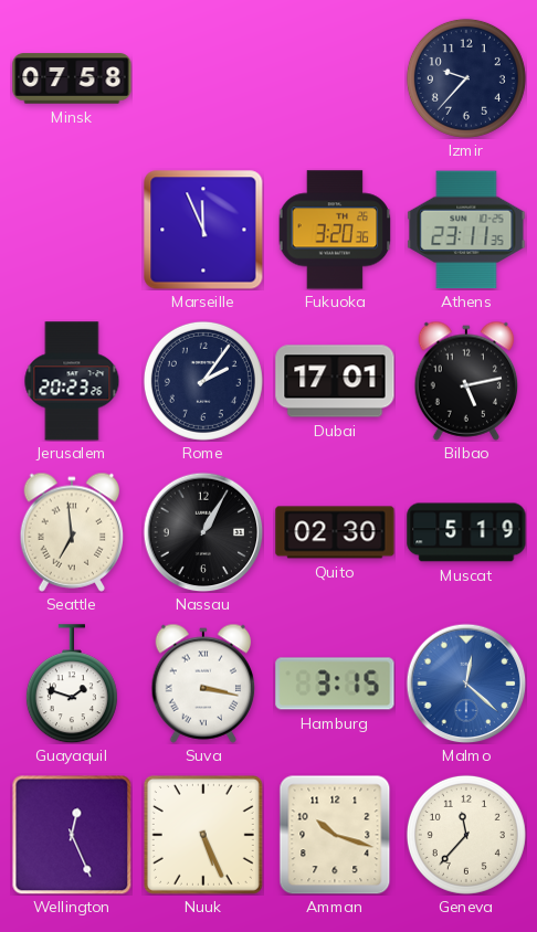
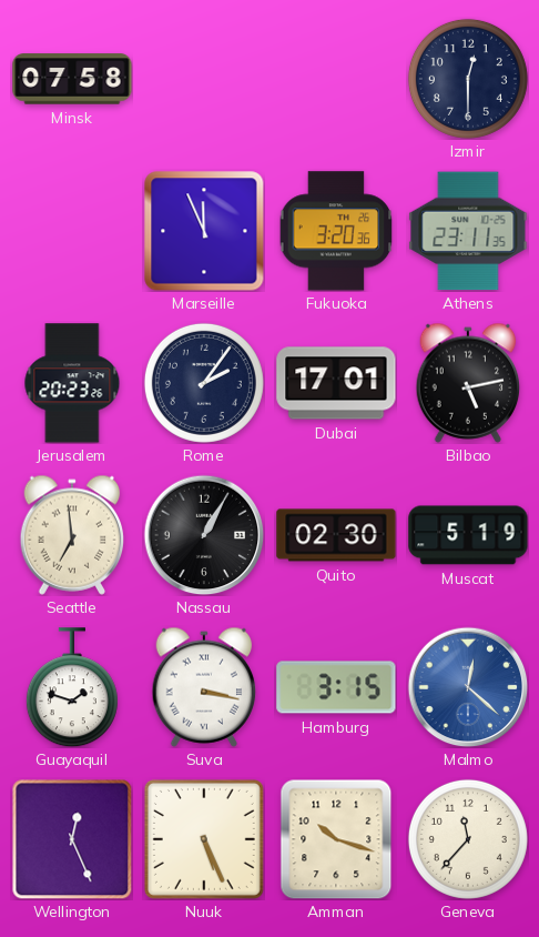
Izmir: 9:37 -> 12:30
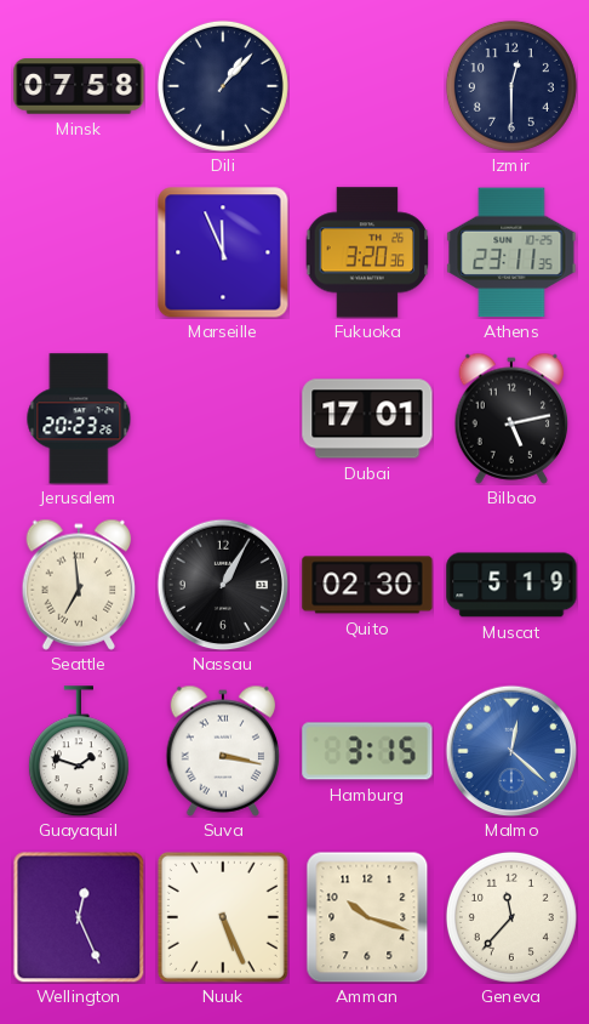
Dili: none -> 1:07
Rome: 2:06 -> none
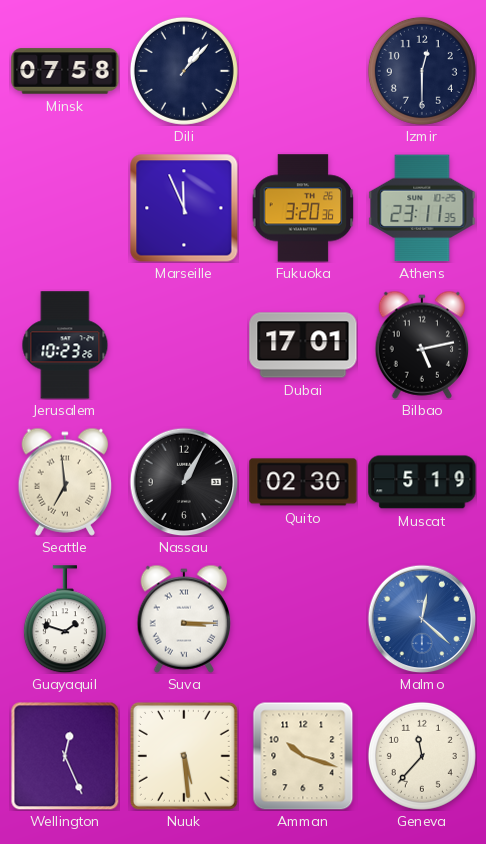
Jerusalem: 20:23 -> 10:23
Suva: 3:17 -> 3:15
Hamburg: 3:15 -> none
Nuuk: 5:26 -> 5:29
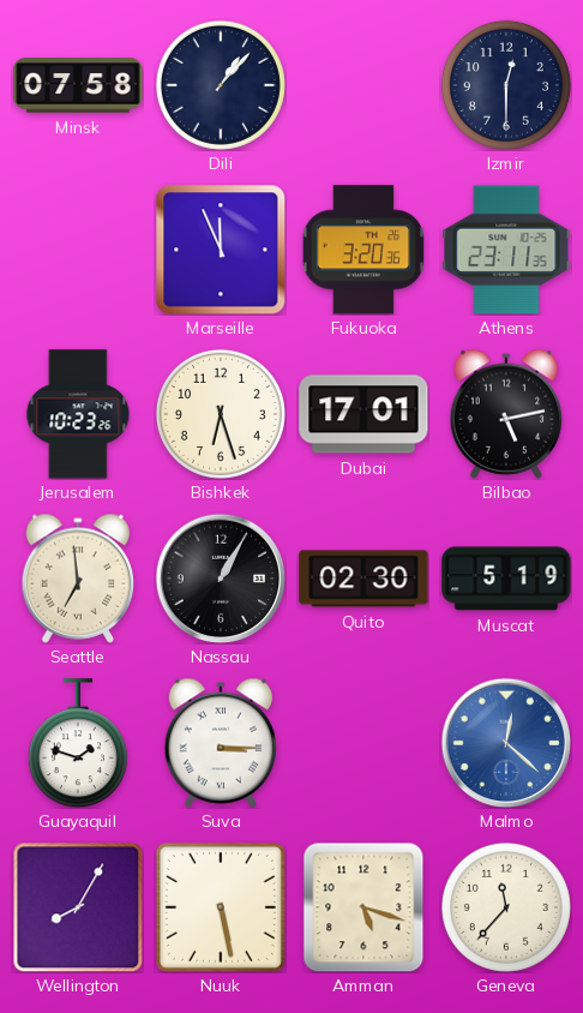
Bishkek: none -> 6:27
Wellington: 12:26 -> 8:05
Nuuk: 5:29 -> 5:28
Amman: 10:18 -> 5:18
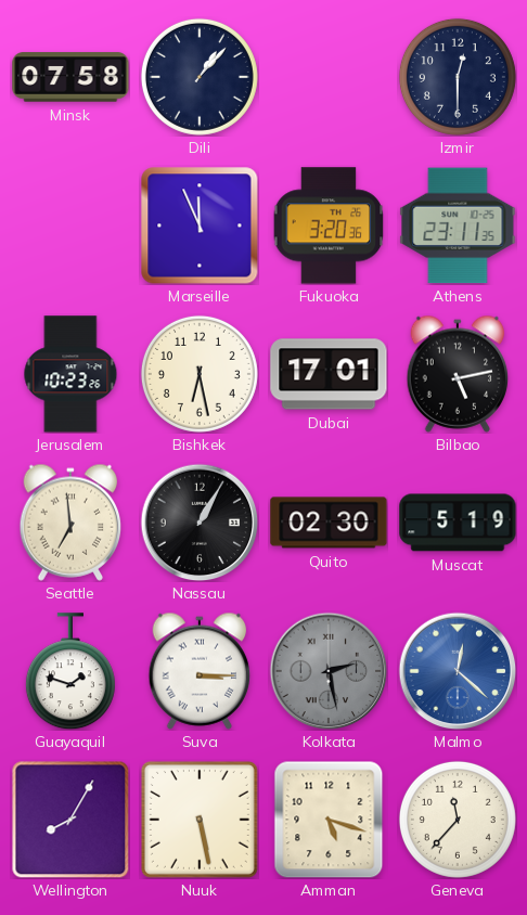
Bishkek: 6:27 -> 6:28
Kolkata: none -> 2:28
